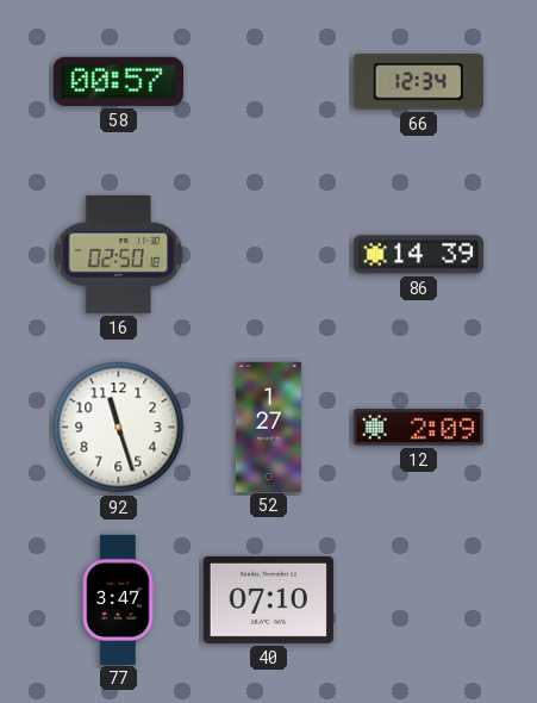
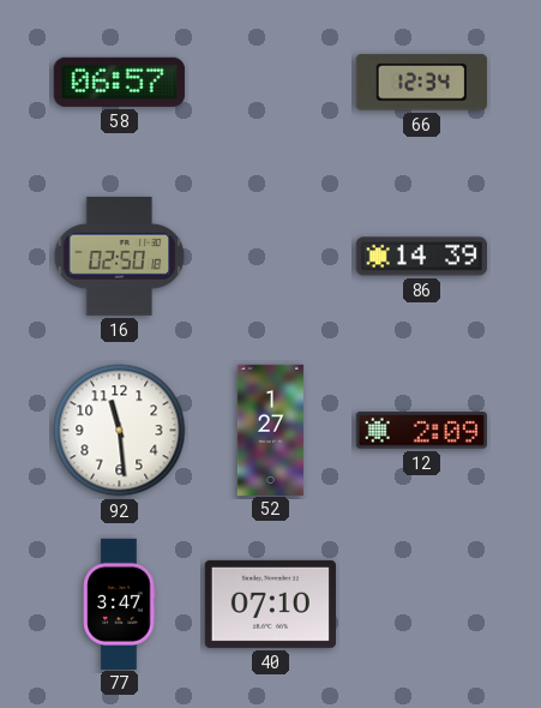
58: 00:57 -> 06:57
92: 11:27 -> 11:29
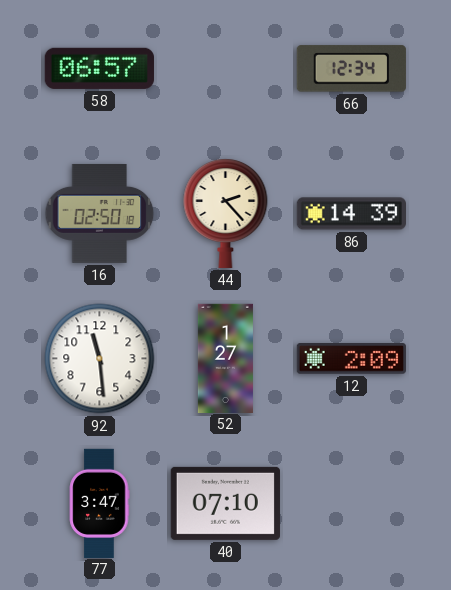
44: none -> 2:23
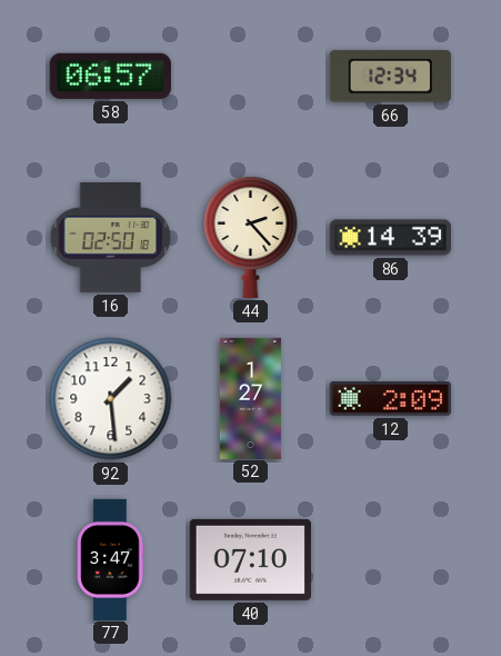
92: 11:29 -> 1:29
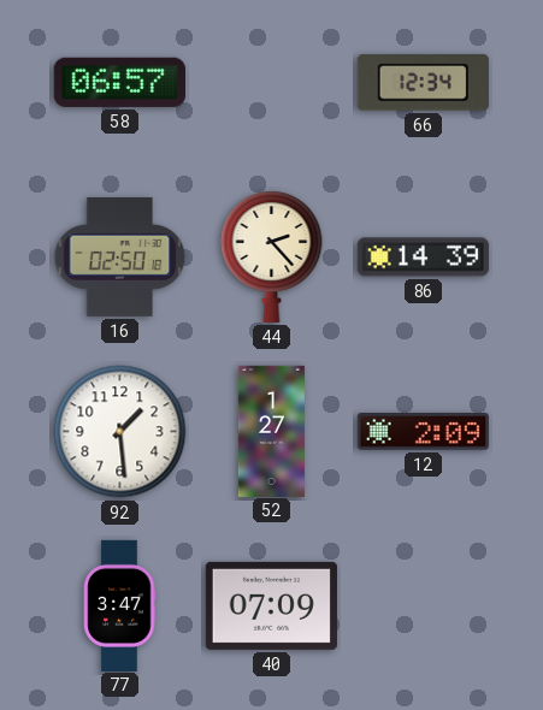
40: 07:10 -> 07:09
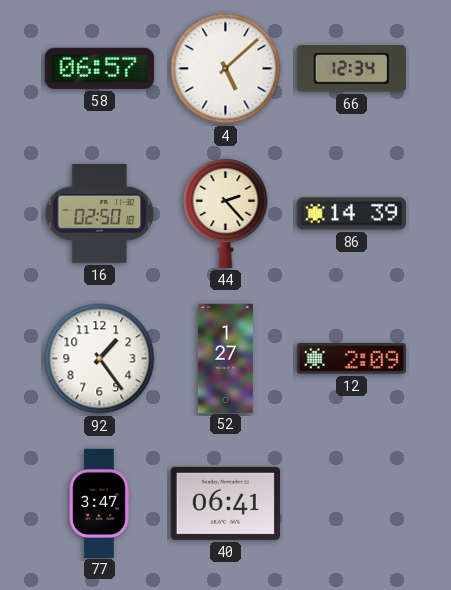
4: none -> 5:08
92: 1:29 -> 1:24
40: 07:09 -> 06:41
